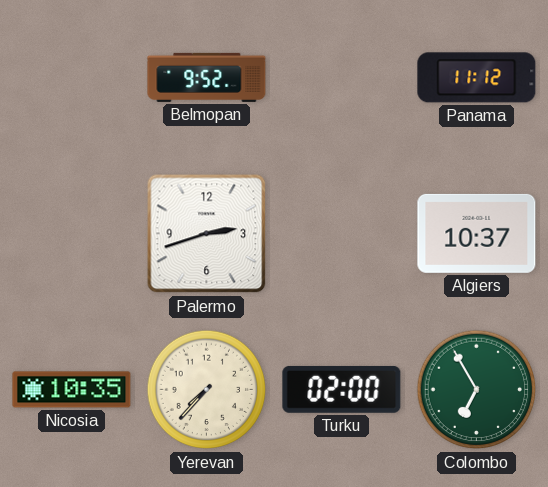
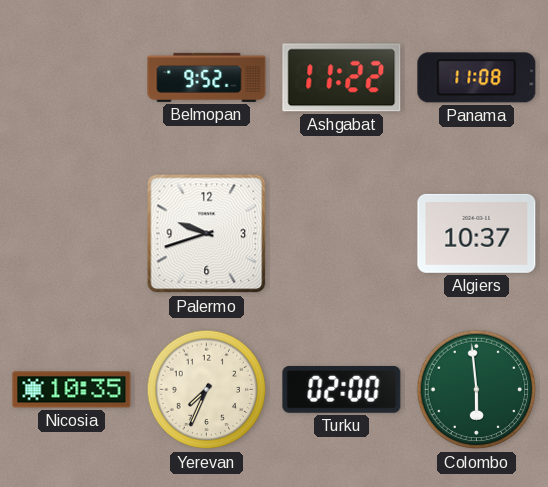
Ashgabat: none -> 11:22
Panama: 11:12 -> 11:08
Palermo: 2:42 -> 9:42
Yerevan: 7:37 -> 7:34
Colombo: 6:55 -> 5:59
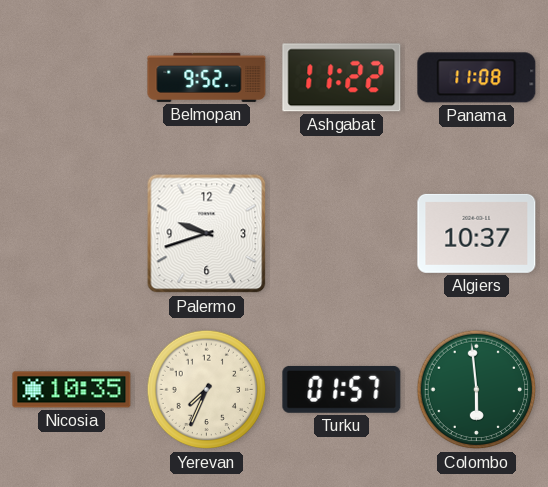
Turku: 02:00 -> 01:57
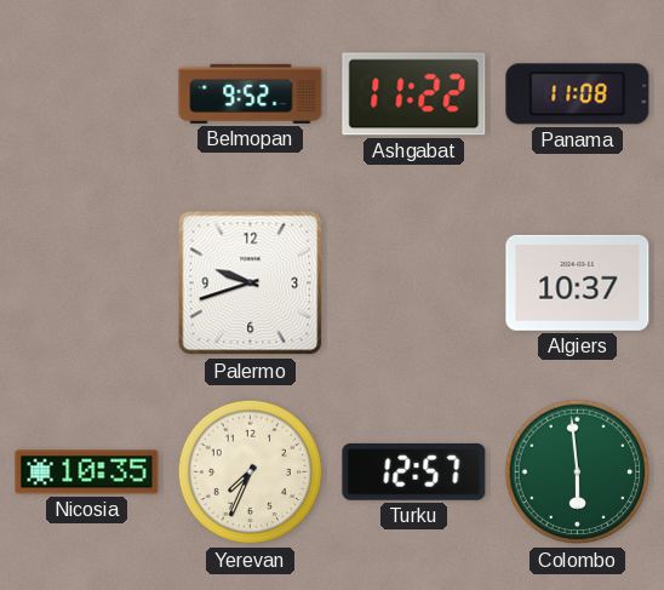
Turku: 01:57 -> 12:57
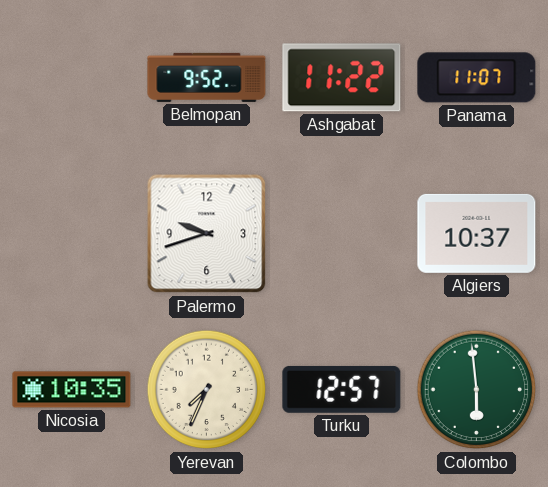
Panama: 11:08 -> 11:07
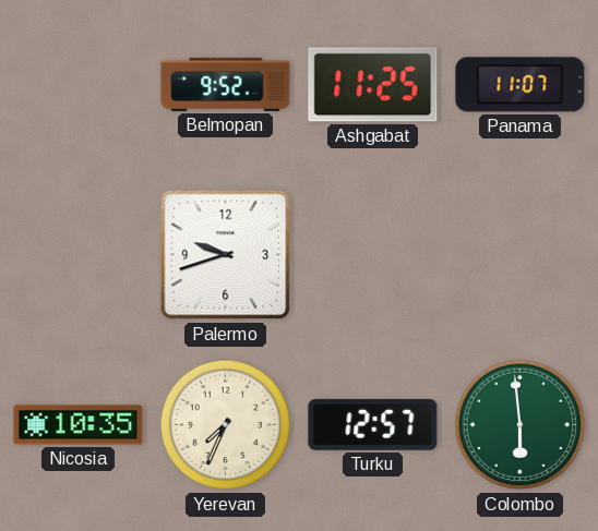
Ashgabat: 11:22 -> 11:25
Algiers: 10:37 -> none
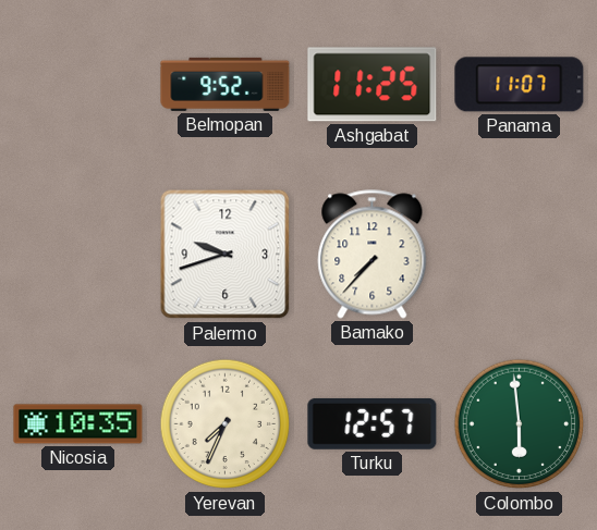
Bamako: none -> 7:37
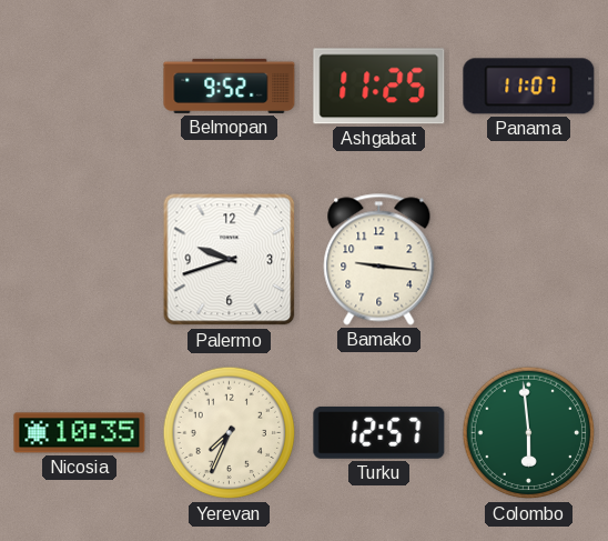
Bamako: 7:37 -> 9:16
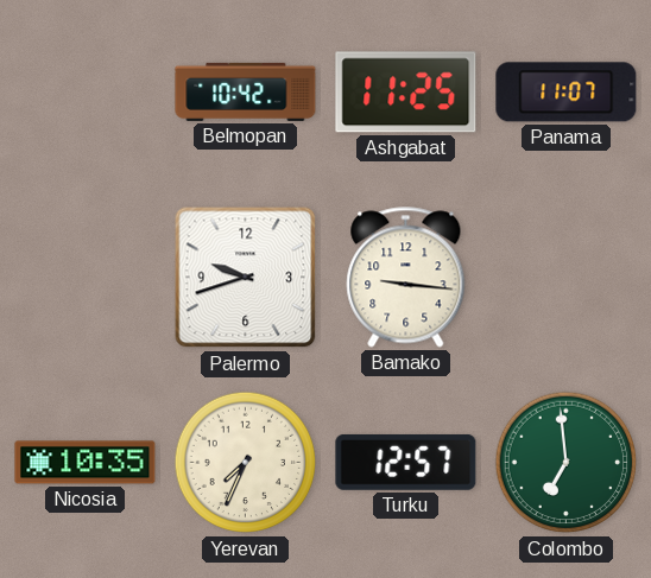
Belmopan: 9:52 -> 10:42
Colombo: 5:59 -> 6:59
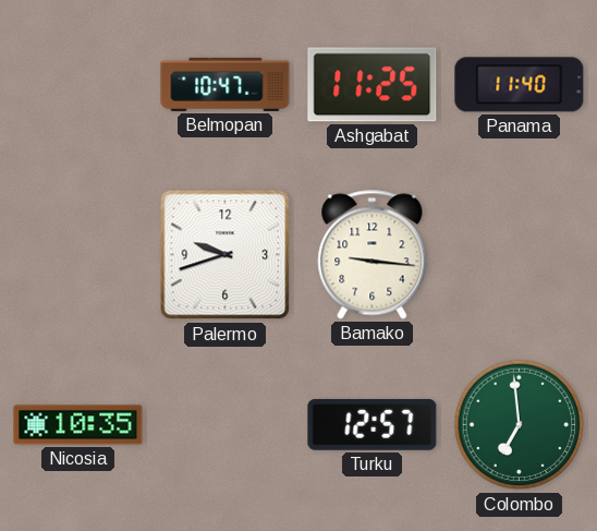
Belmopan: 10:42 -> 10:47
Panama: 11:07 -> 11:40
Yerevan: 7:34 -> none
